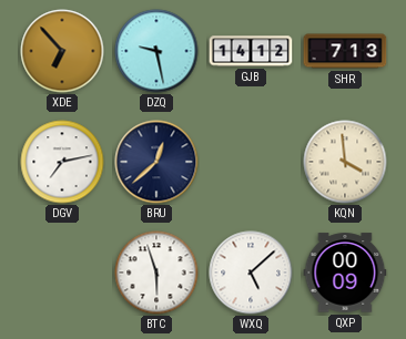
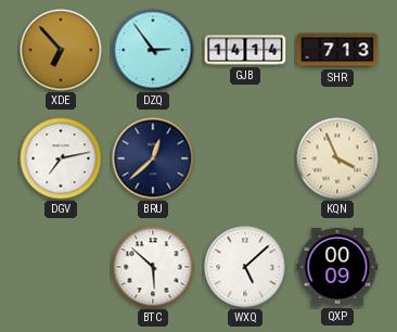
DZQ: 9:28 -> 2:54
GJB: 14:12 -> 14:14
KQN: 3:59 -> 3:56
BTC: 5:57 -> 5:52
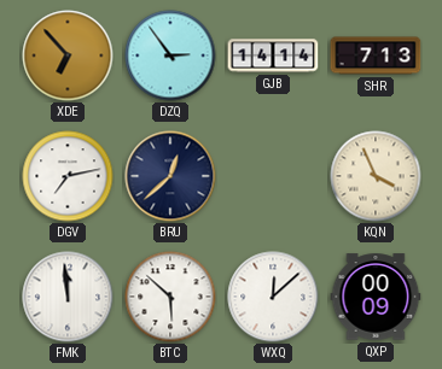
FMK: none -> 11:59
WXQ: 5:08 -> 12:08
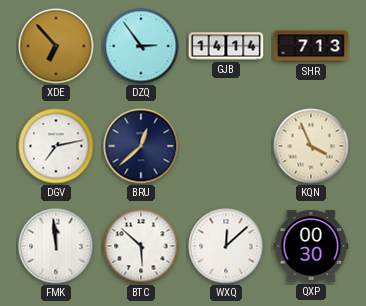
QXP: 00:09 -> 00:30
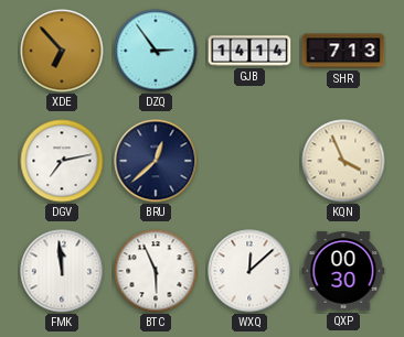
BTC: 5:52 -> 5:56
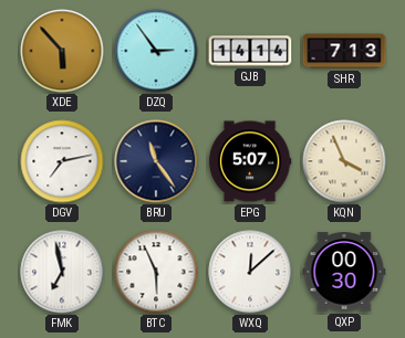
XDE: 6:53 -> 5:53
BRU: 12:38 -> 11:24
EPG: none -> 5:07
FMK: 11:59 -> 6:58
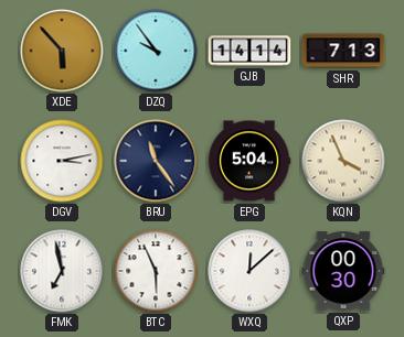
DZQ: 2:54 -> 9:54
DGV: 7:13 -> 3:13
EPG: 5:07 -> 5:04
